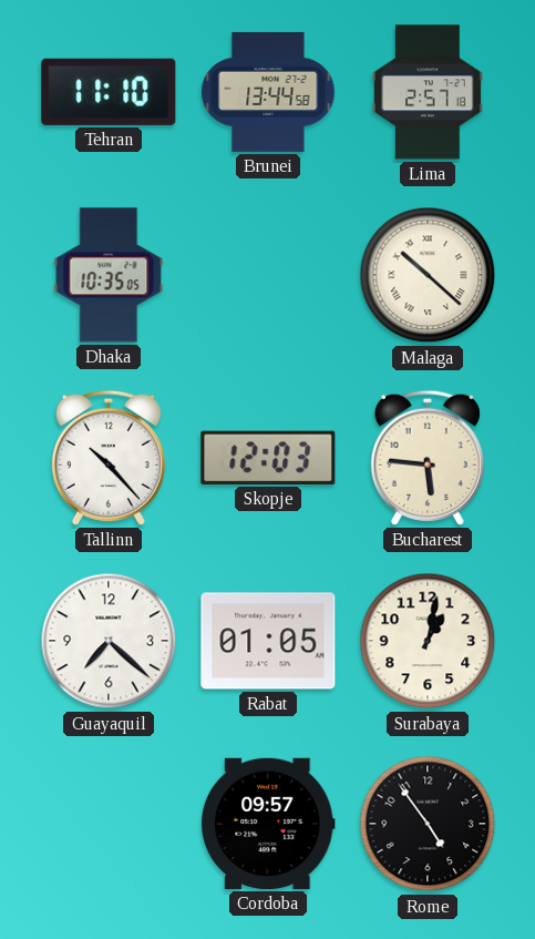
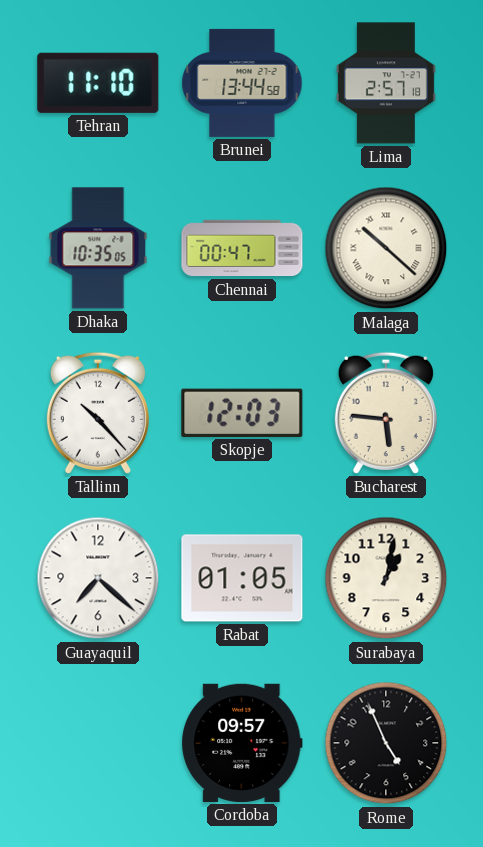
Chennai: none -> 00:47
Rome: 4:54 -> 4:56
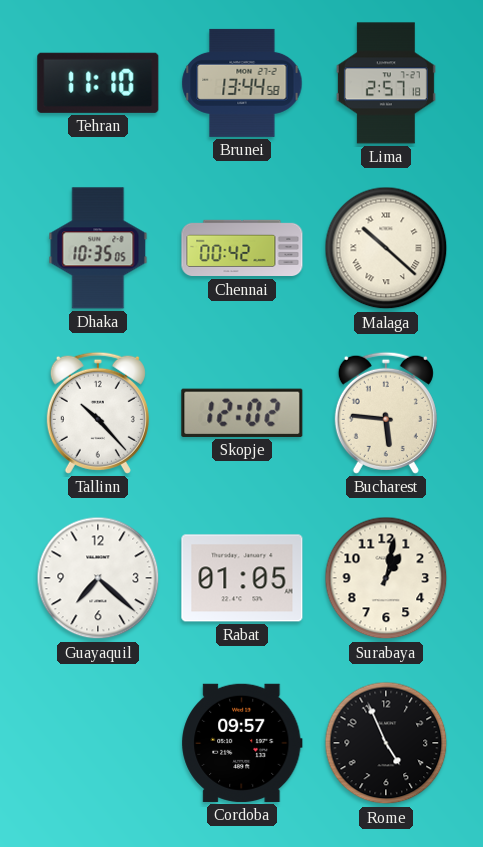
Chennai: 00:47 -> 00:42
Skopje: 12:03 -> 12:02
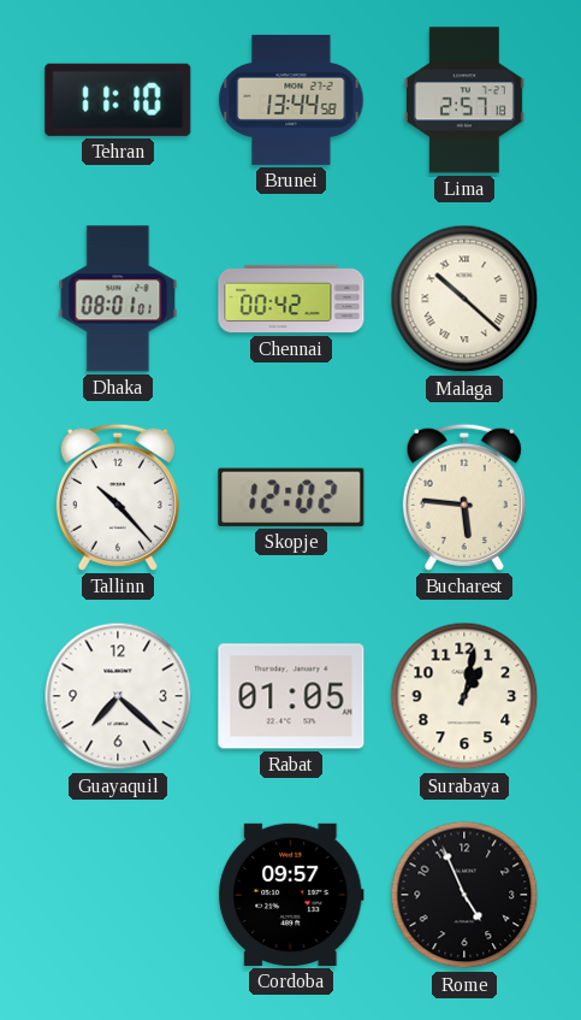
Dhaka: 10:35 -> 08:01
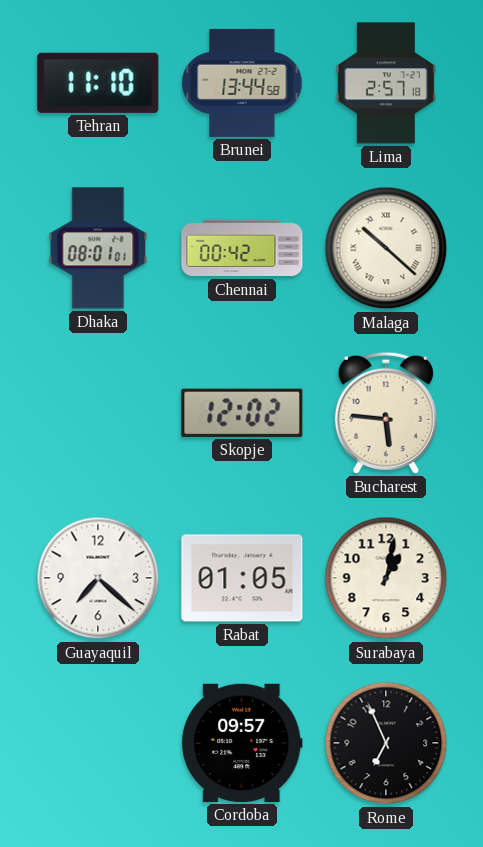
Tallinn: 10:23 -> none
Rome: 4:56 -> 6:56
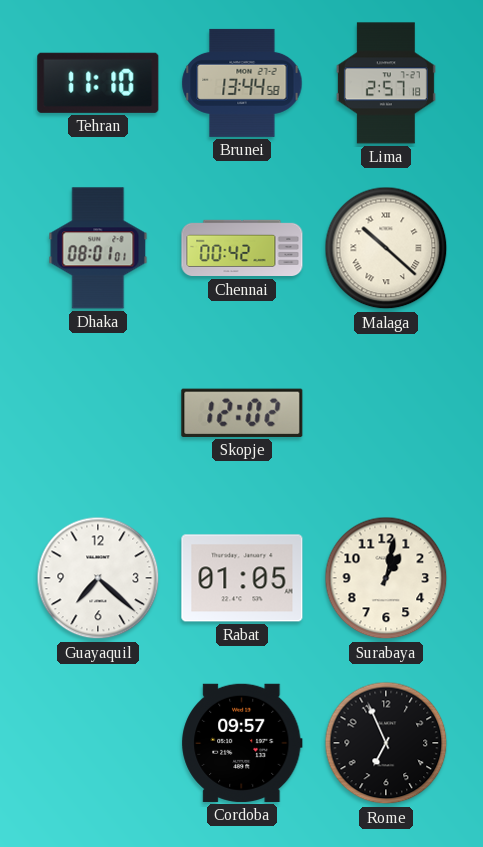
Bucharest: 5:46 -> none
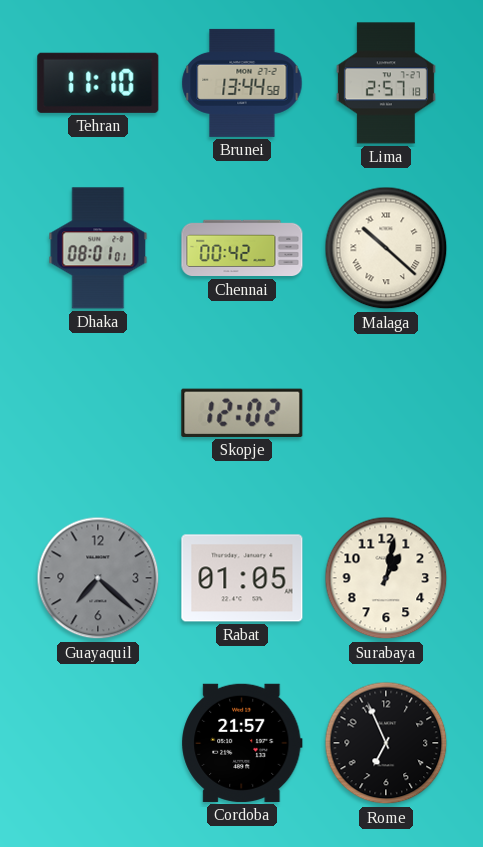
Guayaquil dial: white -> grey
Cordoba: 09:57 -> 21:57
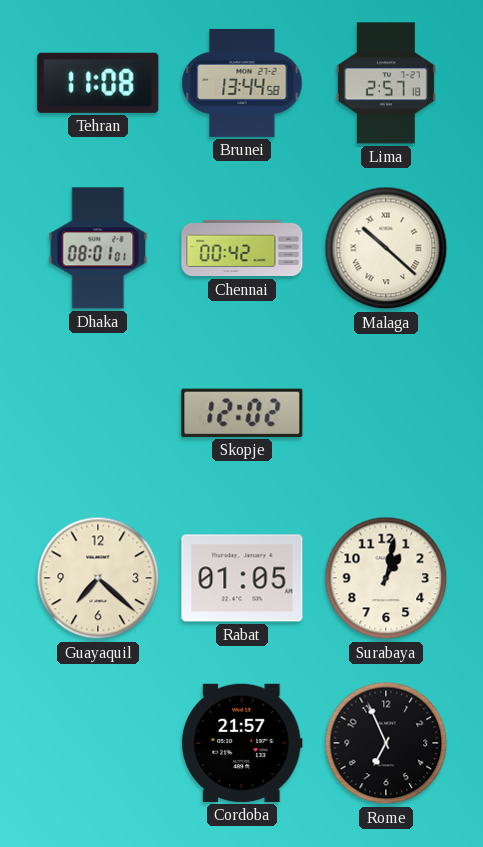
Tehran: 11:10 -> 11:08
Guayaquil dial: grey -> cream
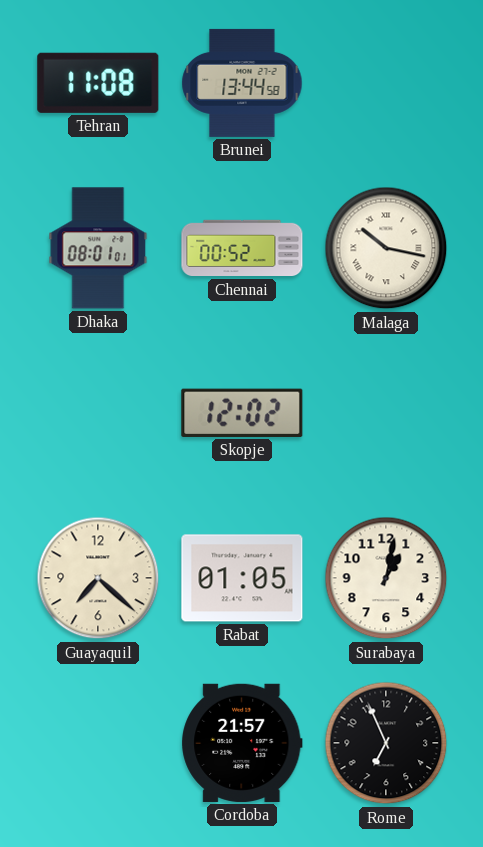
Lima: 2:57 -> none
Chennai: 00:42 -> 00:52
Malaga: 10:22 -> 10:17
